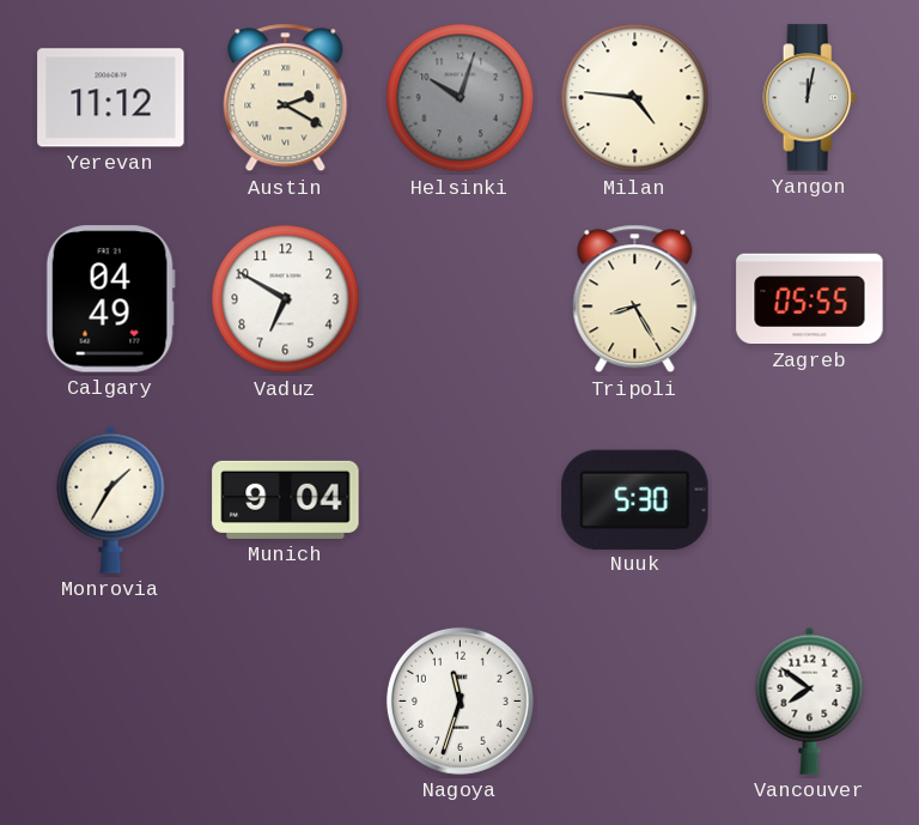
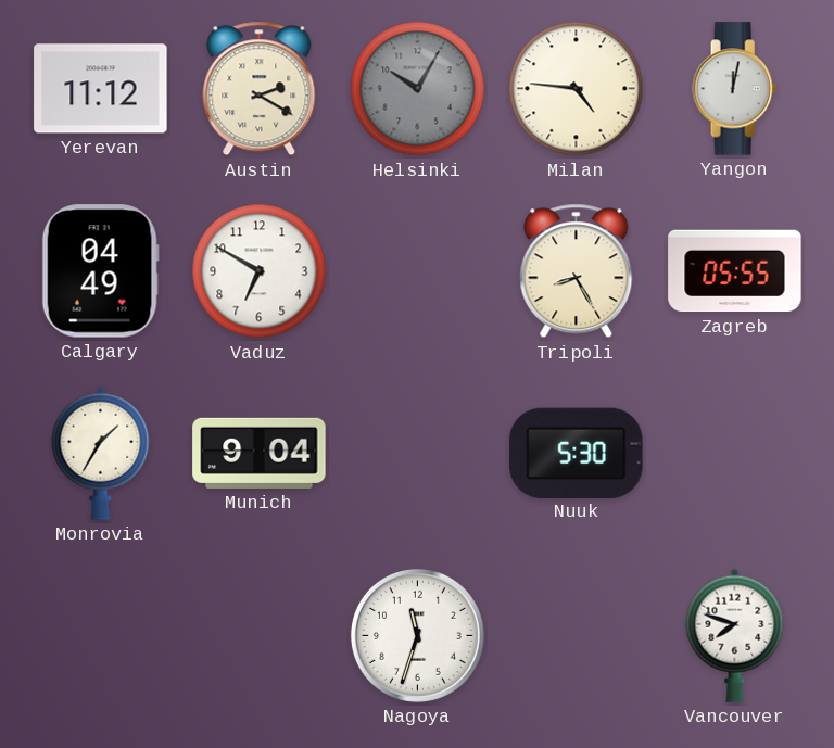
Helsinki: 10:03 -> 10:05
Vancouver: 7:51 -> 7:48
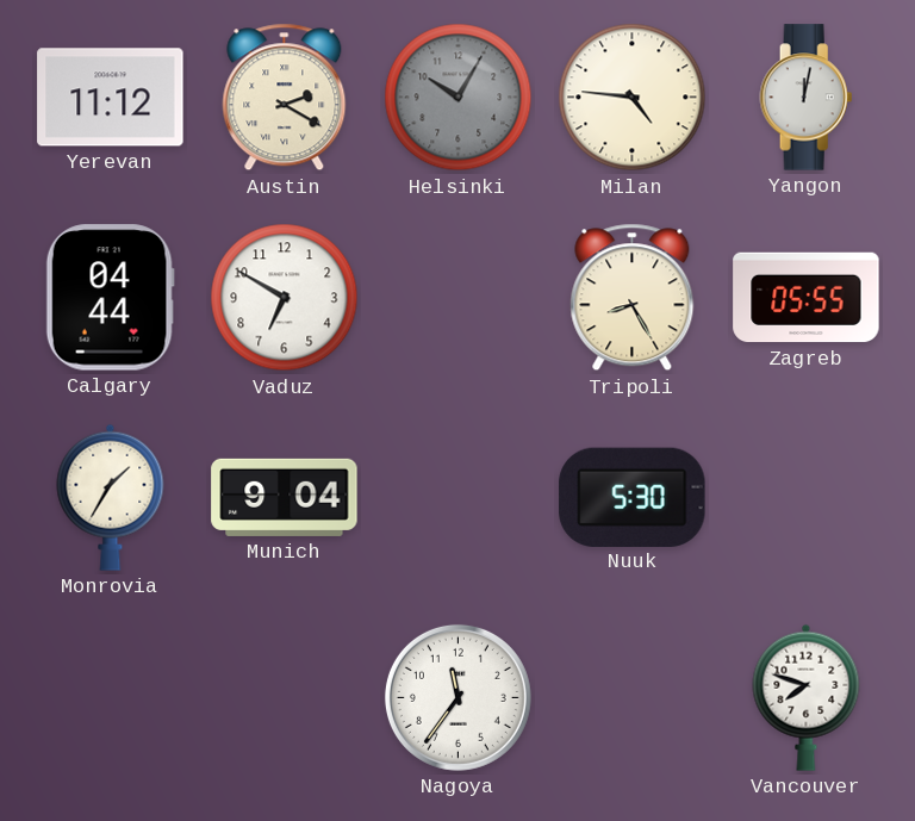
Calgary: 04:49 -> 04:44
Nagoya: 11:33 -> 11:36
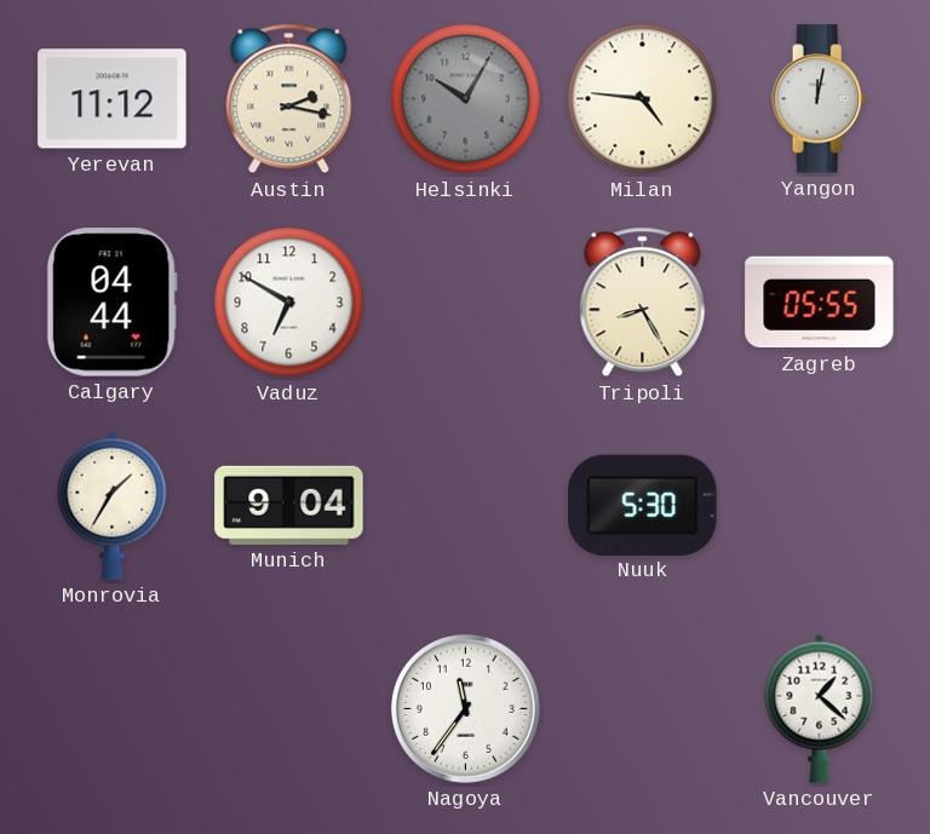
Austin: 2:20 -> 2:17
Vancouver: 7:48 -> 1:22
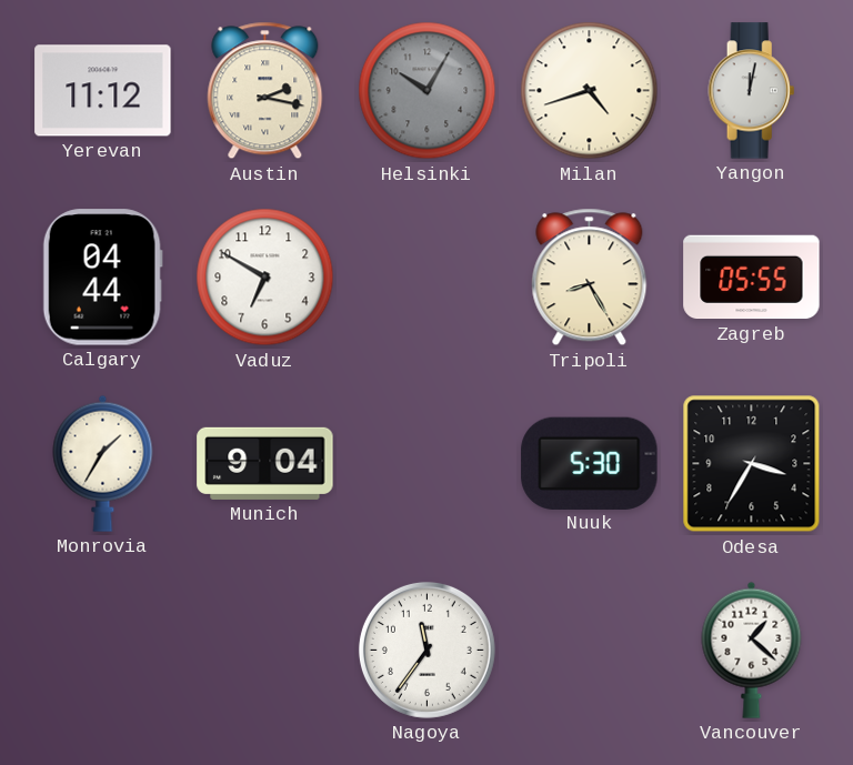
Milan: 4:46 -> 4:42
Odesa: none -> 3:35
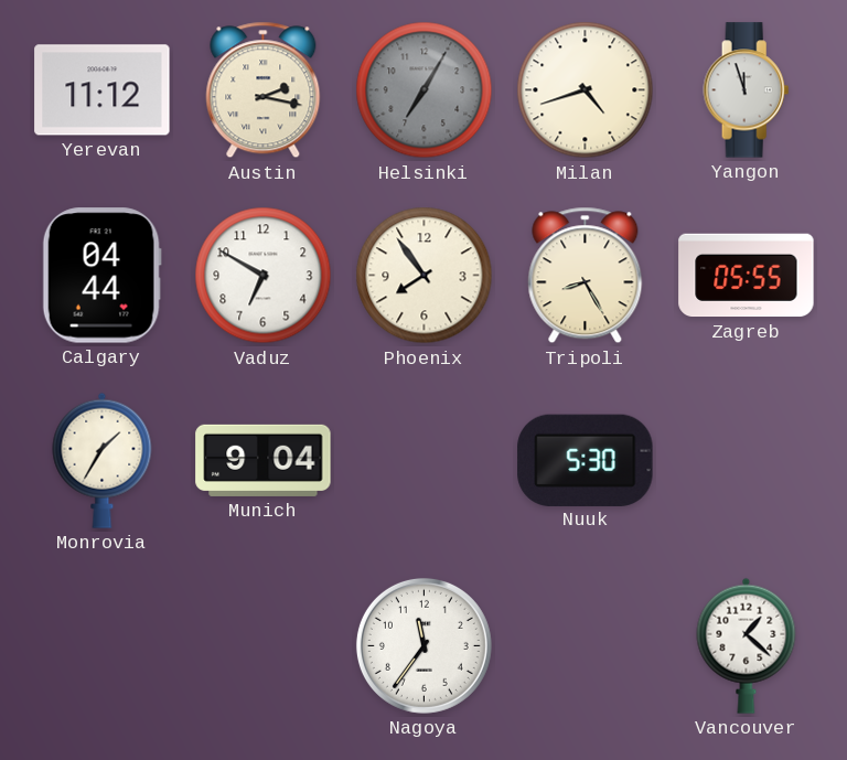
Helsinki: 10:05 -> 7:05
Yangon: 12:02 -> 11:57
Phoenix: none -> 7:54
Odesa: 3:35 -> none
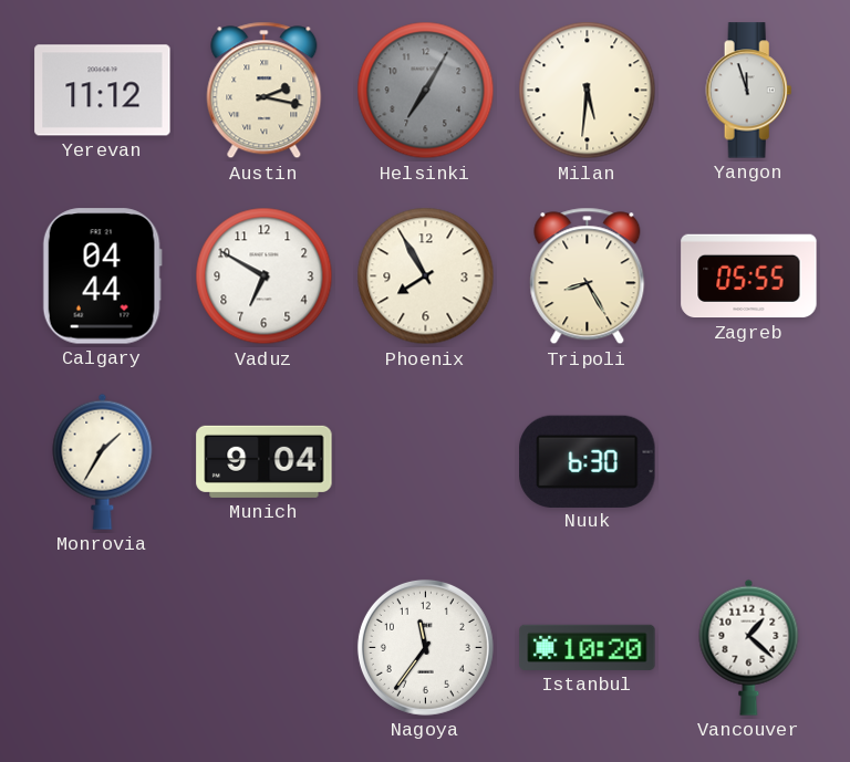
Milan: 4:42 -> 5:31
Phoenix: 7:54 -> 7:55
Nuuk: 5:30 -> 6:30
Istanbul: none -> 10:20
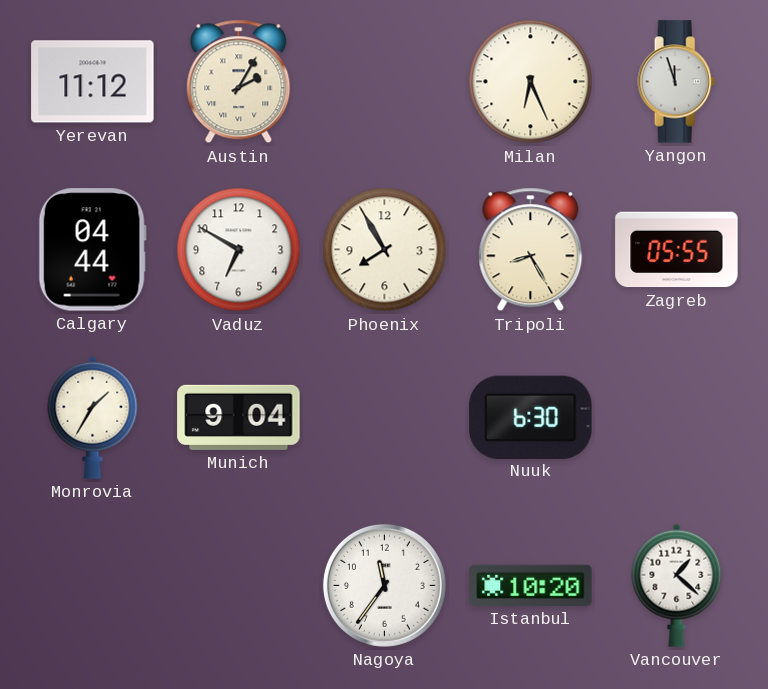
Austin: 2:17 -> 2:05
Helsinki: 7:05 -> none
Milan: 5:31 -> 6:26
